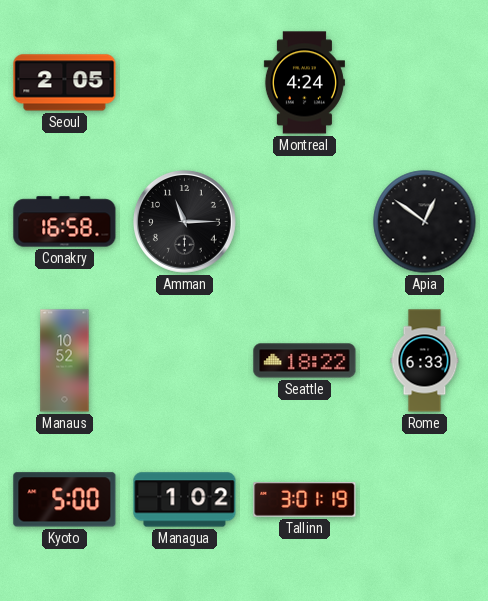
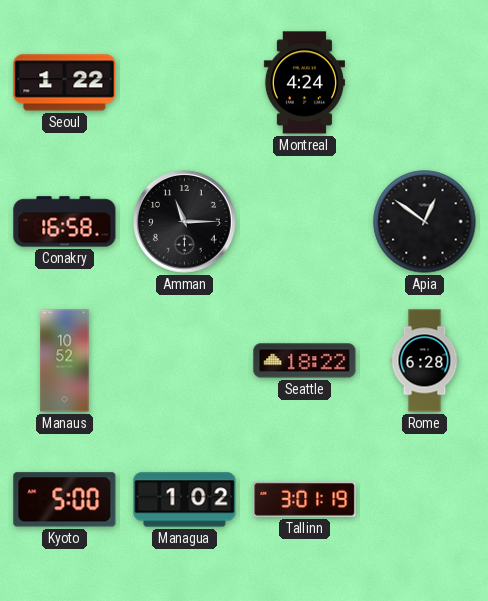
Seoul: 2:05 -> 1:22
Rome: 6:33 -> 6:28
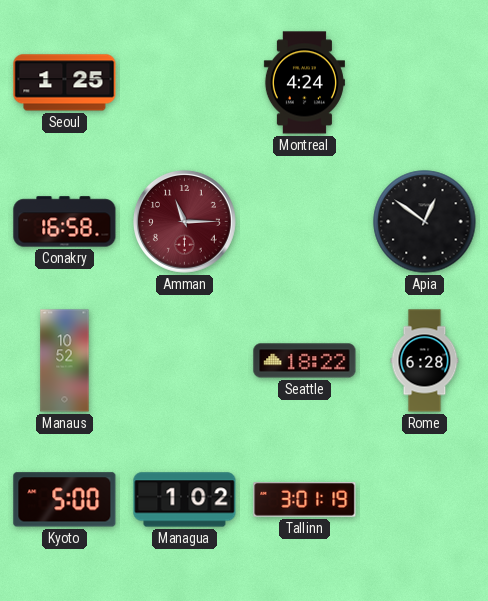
Seoul: 1:22 -> 1:25
Amman dial: black -> burgundy
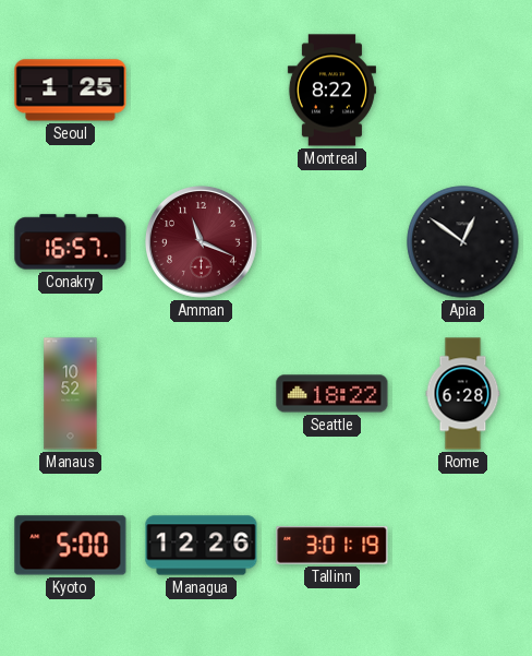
Montreal: 4:24 -> 8:22
Conakry: 16:58 -> 16:57
Amman: 11:15 -> 11:19
Managua: 1:02 -> 12:26
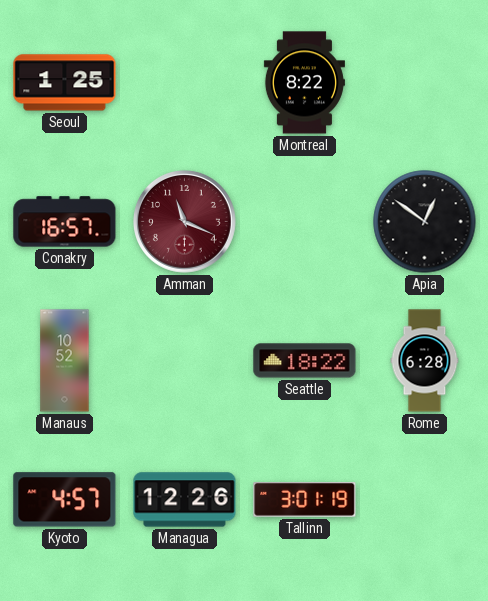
Kyoto: 5:00 -> 4:57
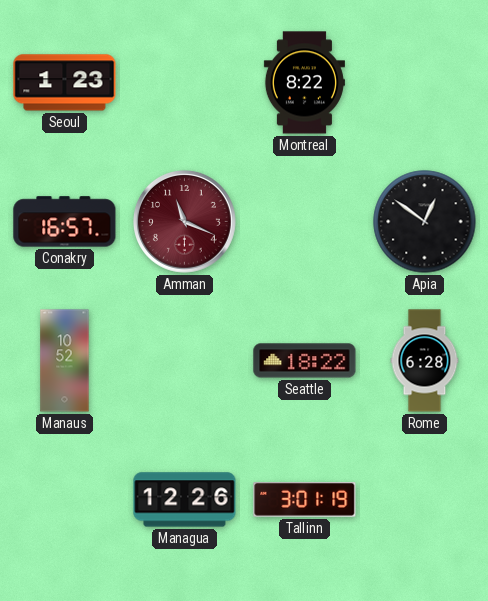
Seoul: 1:25 -> 1:23
Kyoto: 4:57 -> none
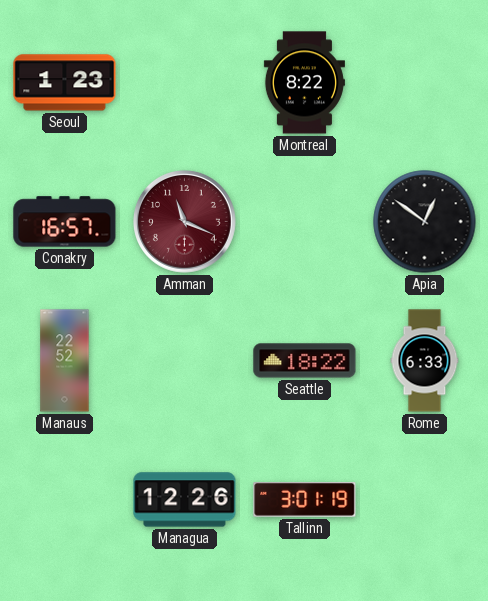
Manaus: 10:52 -> 22:52
Rome: 6:28 -> 6:33
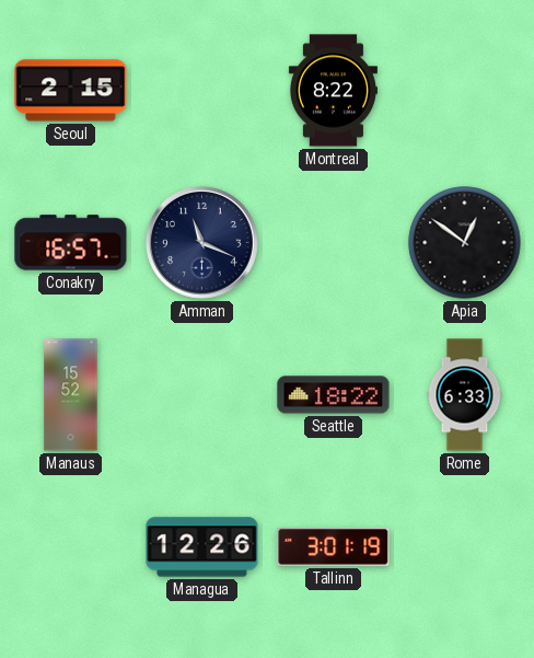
Seoul: 1:23 -> 2:15
Amman dial: burgundy -> navy
Manaus: 22:52 -> 15:52
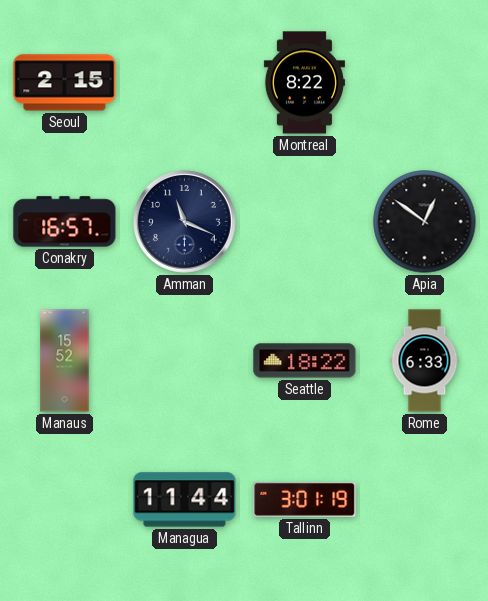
Managua: 12:26 -> 11:44
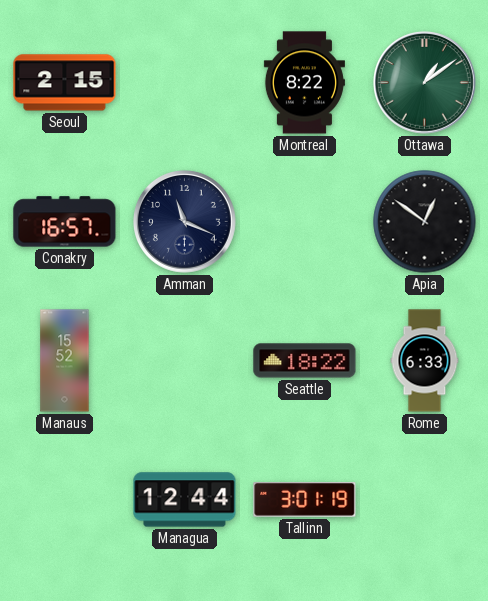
Ottawa: none -> 1:09
Managua: 11:44 -> 12:44
